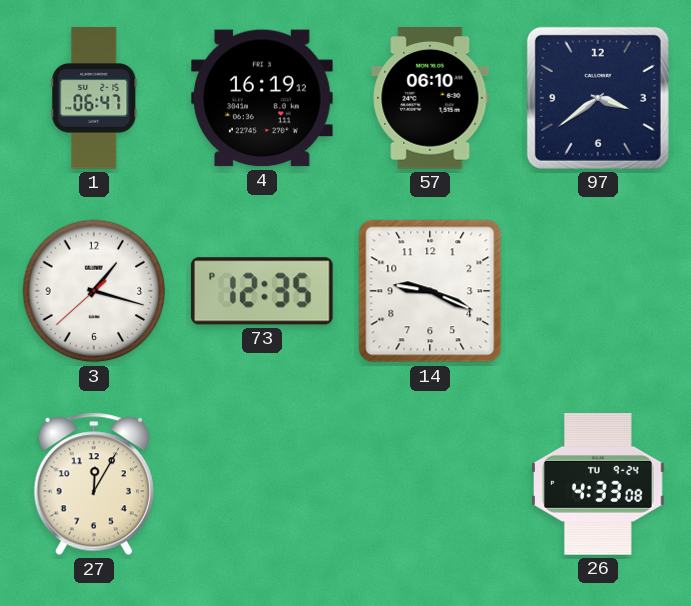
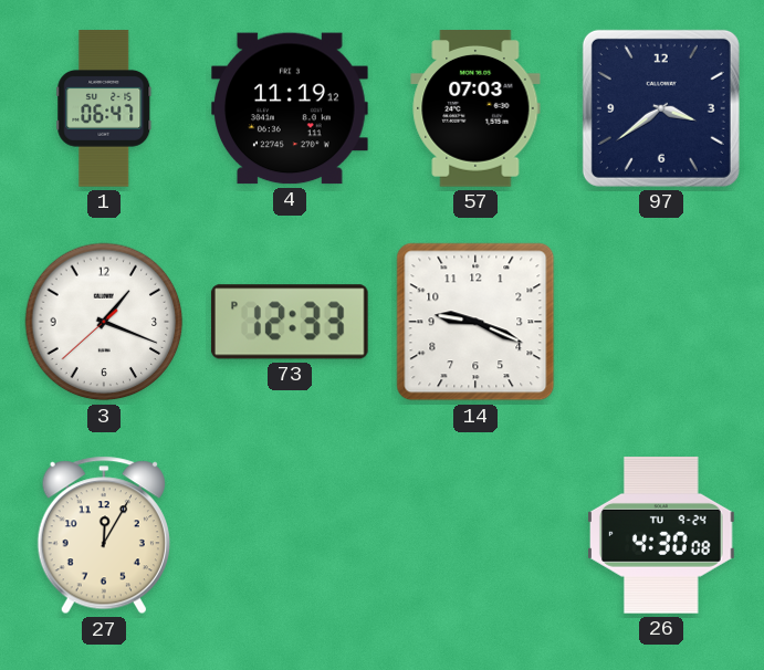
4: 16:19 -> 11:19
57: 06:10 -> 07:03
3: 1:17 -> 1:18
73: 12:35 -> 12:33
26: 4:33 -> 4:30
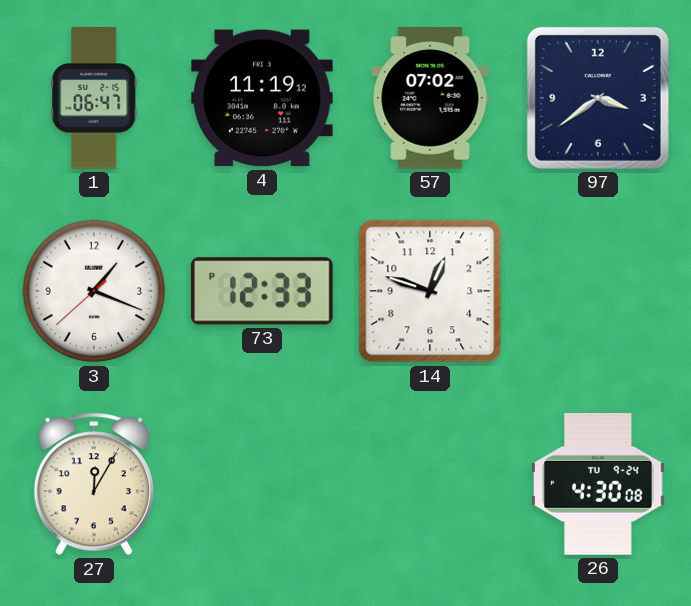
57: 07:03 -> 07:02
14: 9:19 -> 12:48
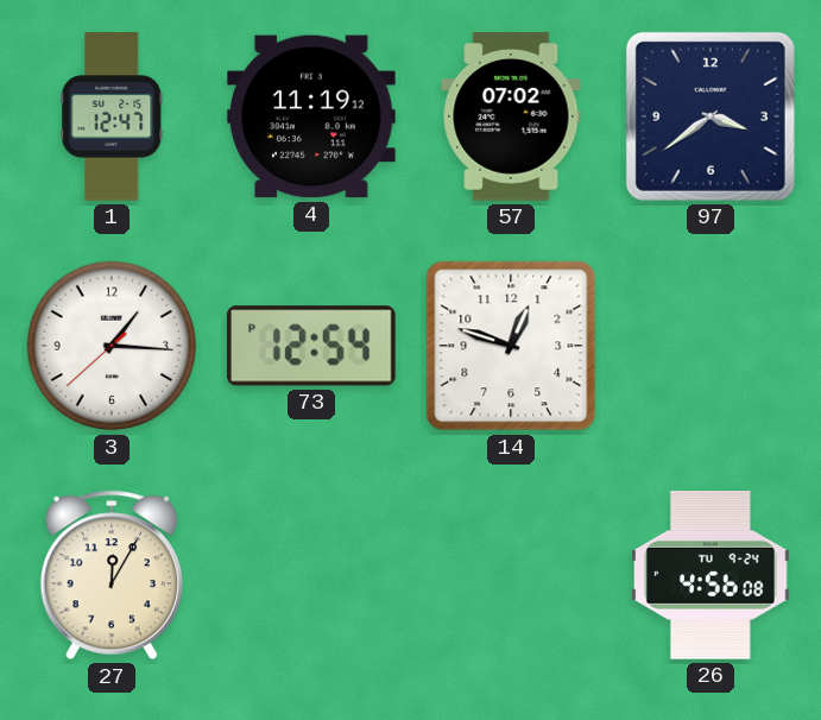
1: 06:47 -> 12:47
3: 1:18 -> 1:15
73: 12:33 -> 12:54
26: 4:30 -> 4:56
